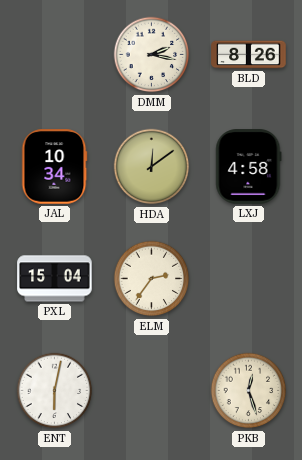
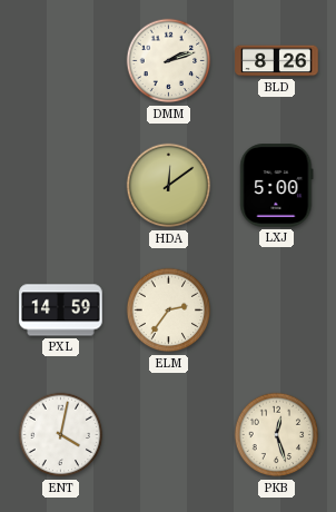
DMM: 2:17 -> 2:12
JAL: 10:34 -> none
LXJ: 4:58 -> 5:00
PXL: 15:04 -> 14:59
ENT: 6:02 -> 4:02
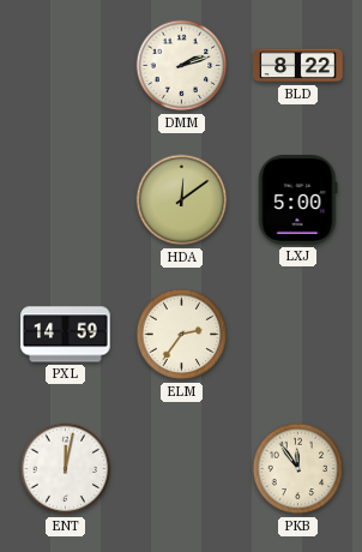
BLD: 8:26 -> 8:22
ENT: 4:02 -> 12:02
PKB: 12:27 -> 11:54
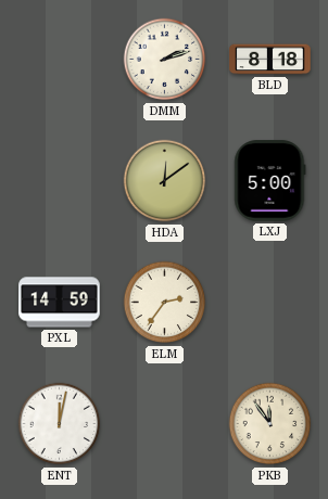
BLD: 8:22 -> 8:18
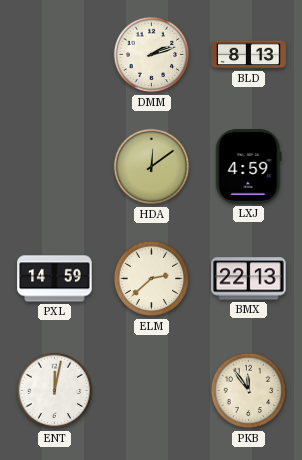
BLD: 8:18 -> 8:13
LXJ: 5:00 -> 4:59
ELM: 2:36 -> 2:38
BMX: none -> 22:13
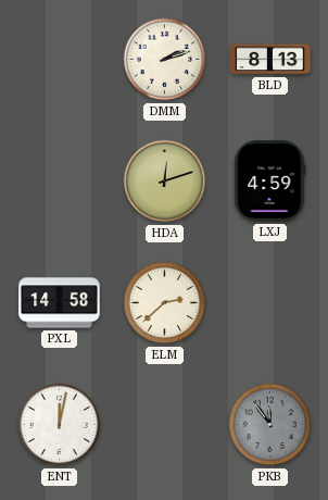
HDA: 12:09 -> 12:12
PXL: 14:59 -> 14:58
BMX: 22:13 -> none
PKB dial: cream -> grey
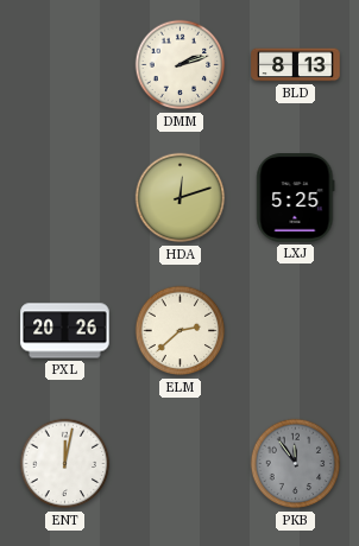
LXJ: 4:59 -> 5:25
PXL: 14:58 -> 20:26
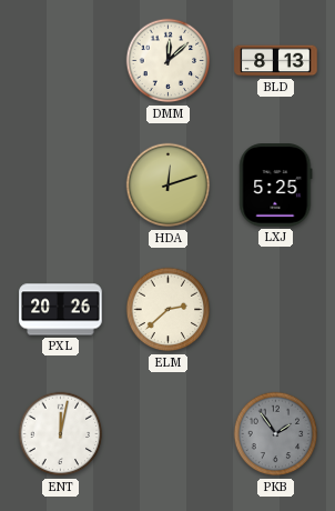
DMM: 2:12 -> 12:08
PKB: 11:54 -> 1:54
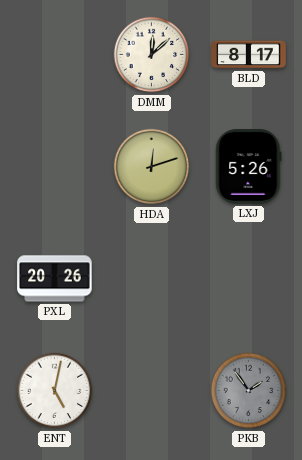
BLD: 8:13 -> 8:17
LXJ: 5:25 -> 5:26
ELM: 2:38 -> none
ENT: 12:02 -> 5:02
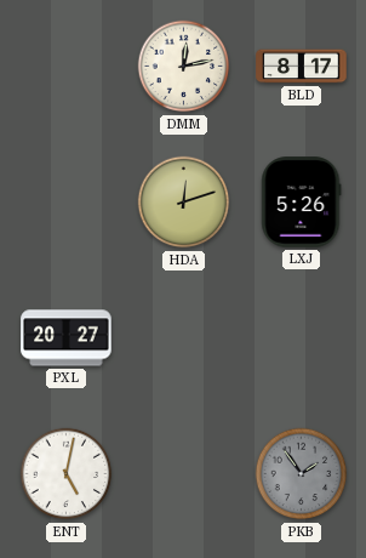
DMM: 12:08 -> 12:13
PXL: 20:26 -> 20:27
